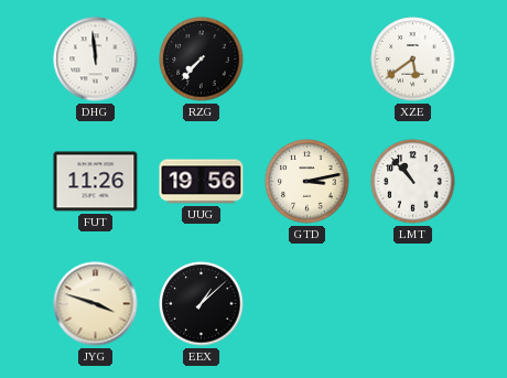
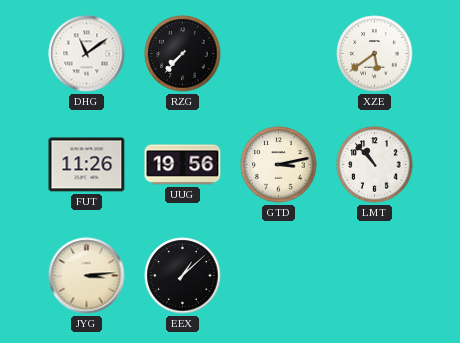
DHG: 11:59 -> 11:09
JYG: 3:48 -> 3:14
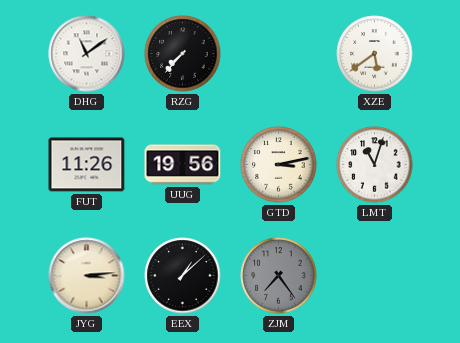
LMT: 10:53 -> 11:03
ZJM: none -> 7:24
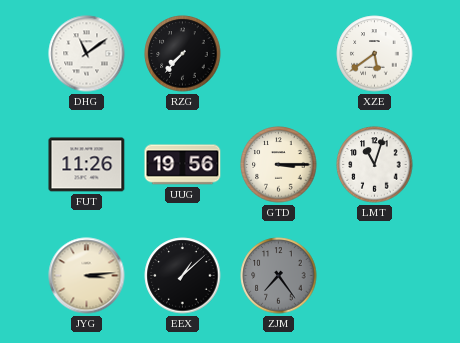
GTD: 3:13 -> 3:15
